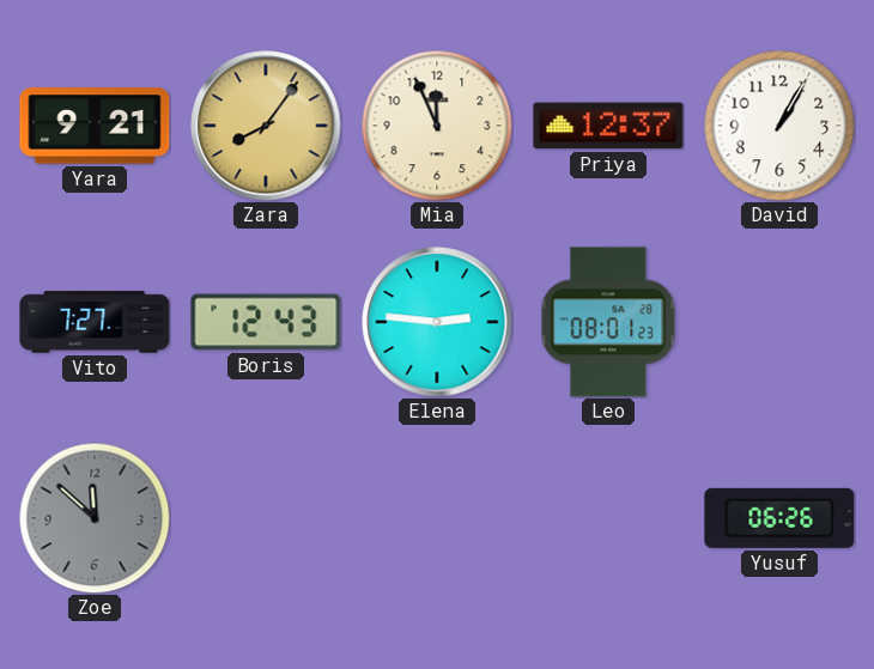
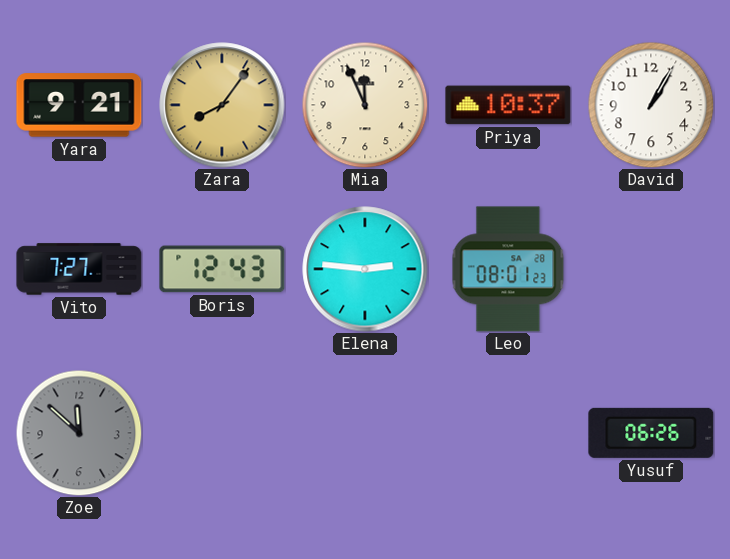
Priya: 12:37 -> 10:37
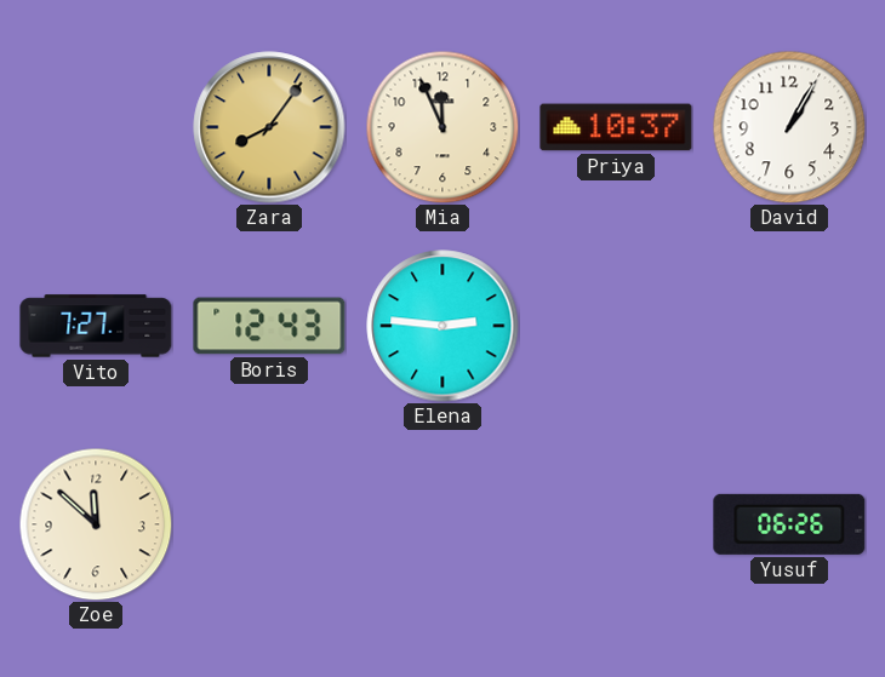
Yara: 9:21 -> none
Leo: 08:01 -> none
Zoe dial: grey -> cream
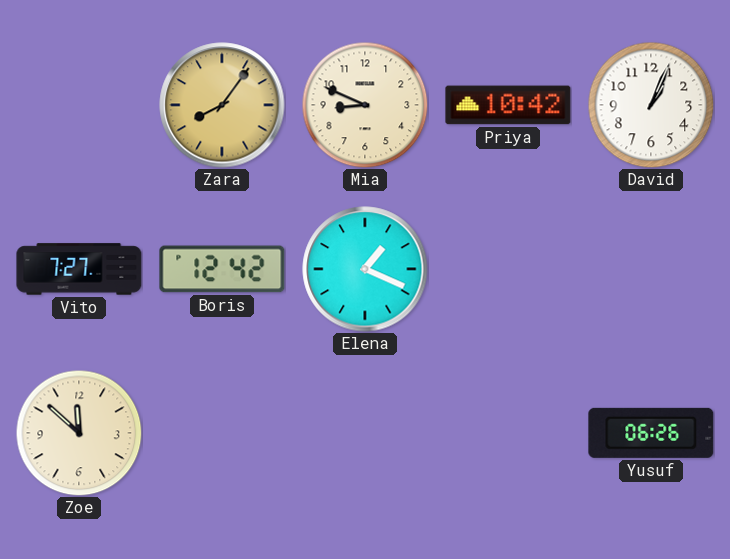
Mia: 11:56 -> 8:49
Priya: 10:37 -> 10:42
David: 1:05 -> 1:04
Boris: 12:43 -> 12:42
Elena: 2:46 -> 1:19
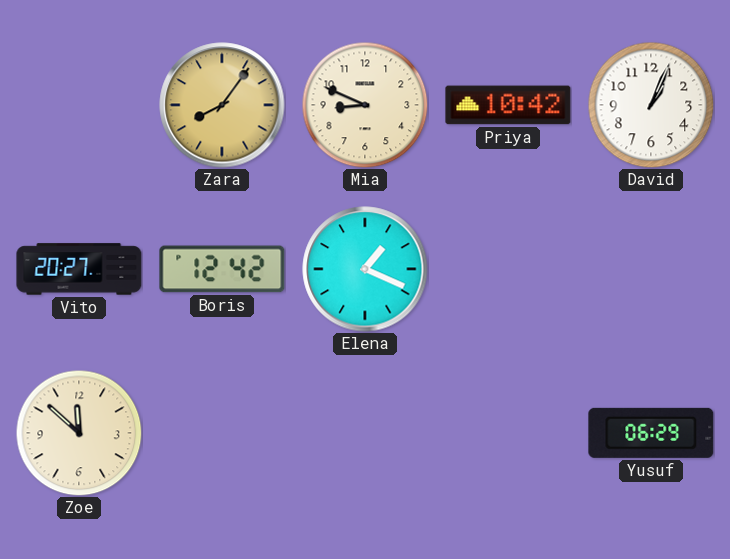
Vito: 7:27 -> 20:27
Yusuf: 06:26 -> 06:29
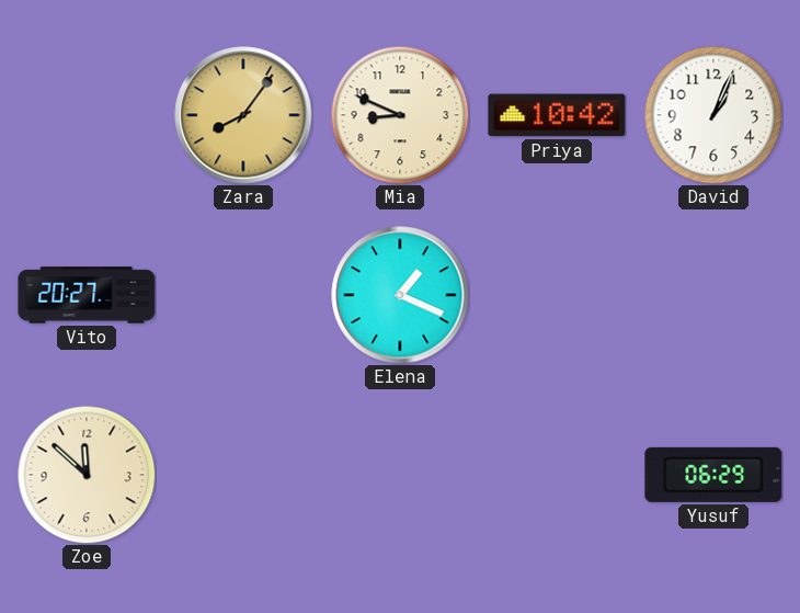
Boris: 12:42 -> none
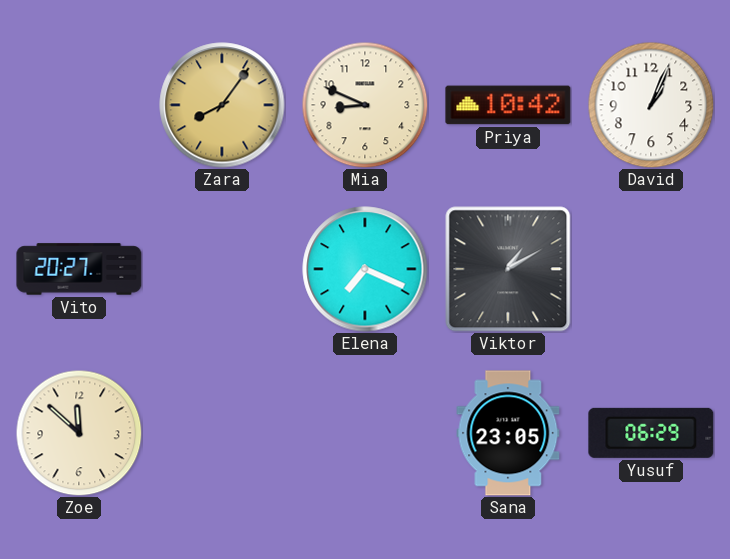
Elena: 1:19 -> 7:19
Viktor: none -> 1:10
Sana: none -> 23:05
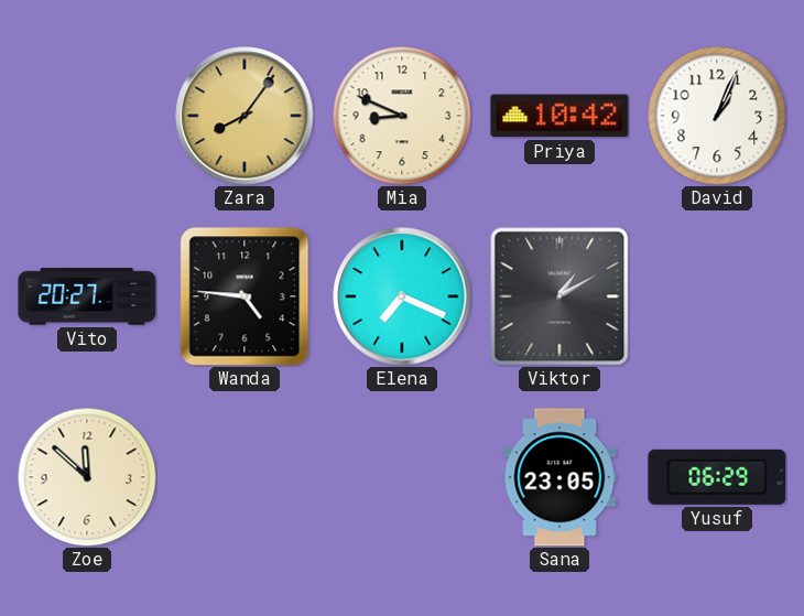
Wanda: none -> 4:46
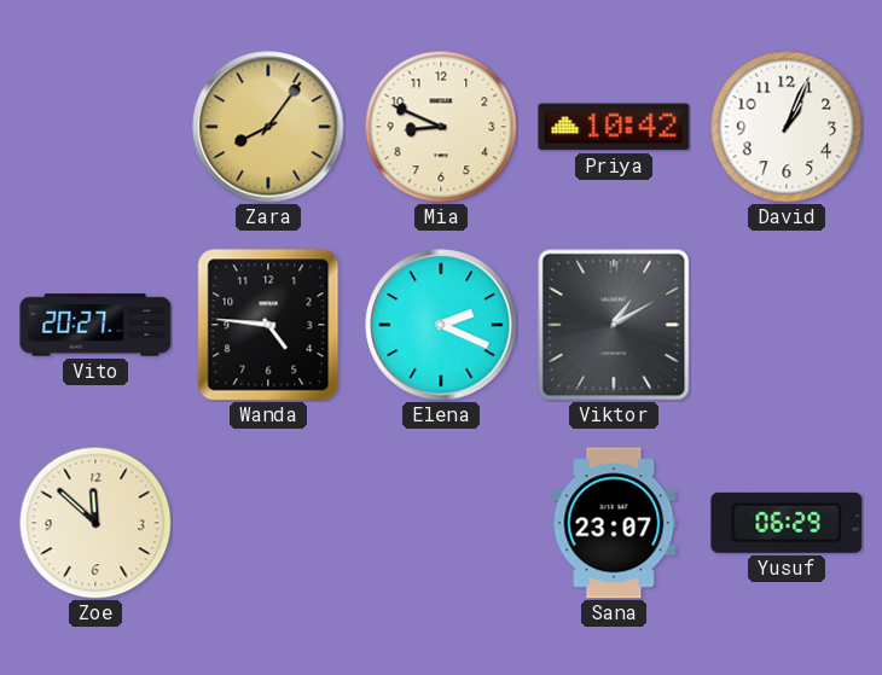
Elena: 7:19 -> 2:19
Sana: 23:05 -> 23:07
